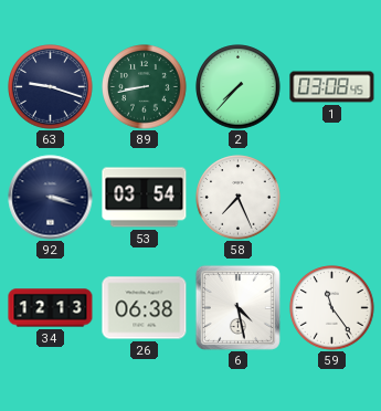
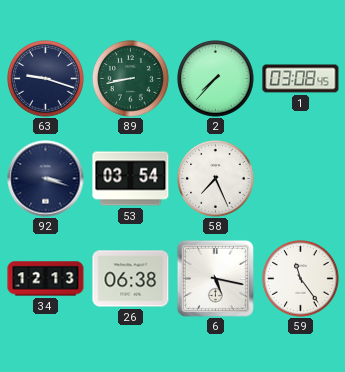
6: 4:28 -> 5:17
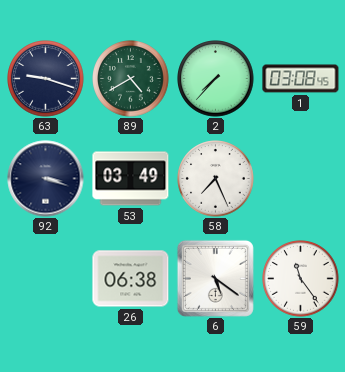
89: 8:43 -> 4:40
53: 03:54 -> 03:49
34: 12:13 -> none
6: 5:17 -> 5:21
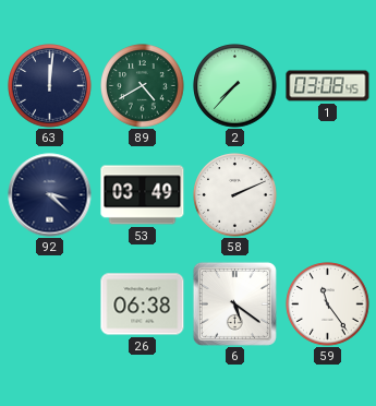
63: 9:18 -> 12:01
92: 3:18 -> 3:22
58: 7:26 -> 2:11
